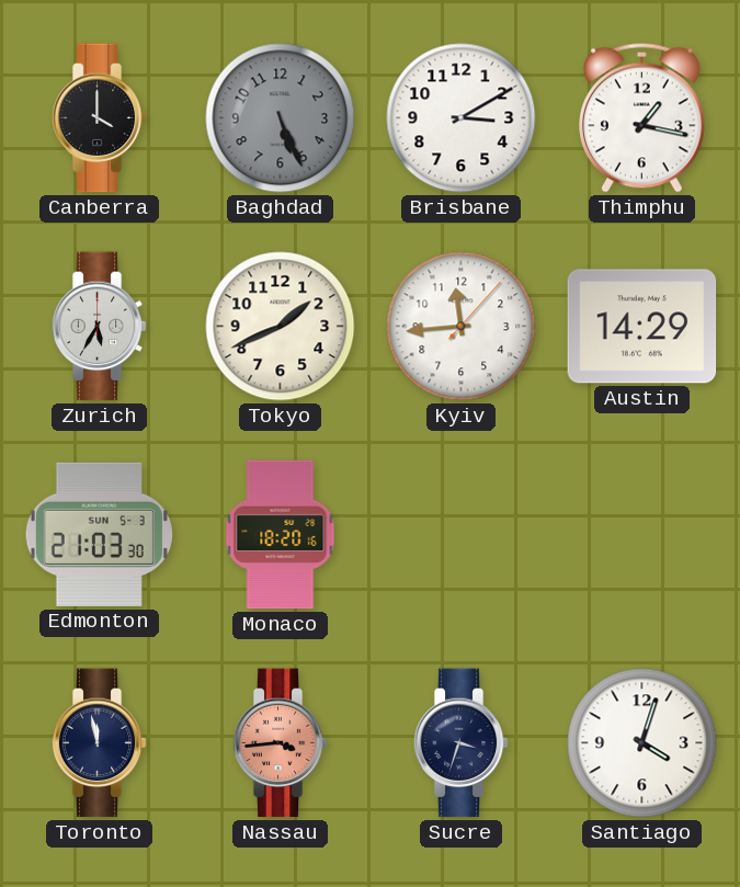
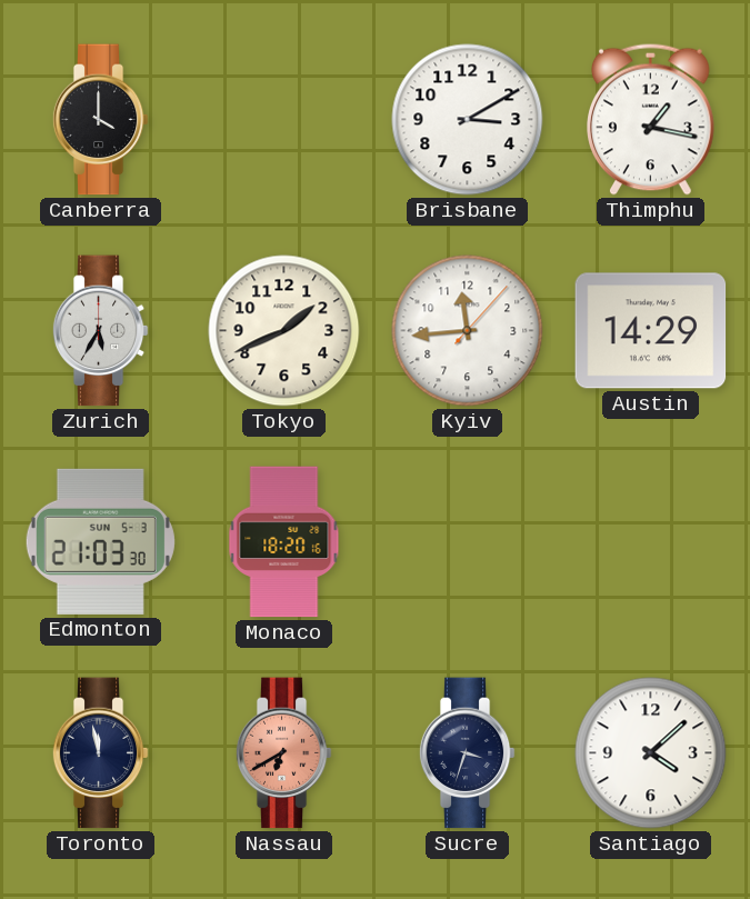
Baghdad: 5:26 -> none
Nassau: 3:44 -> 6:40
Santiago: 4:03 -> 4:08
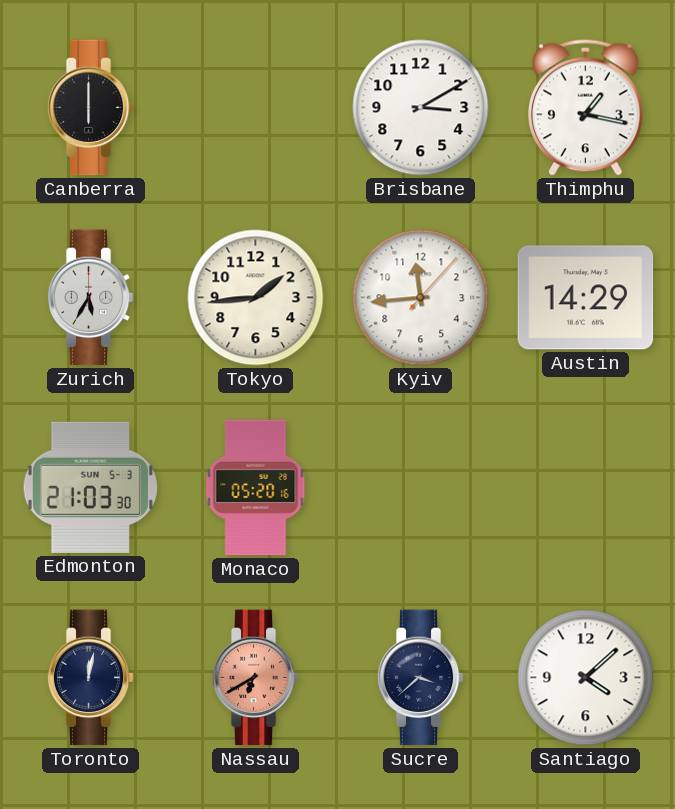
Canberra: 4:00 -> 6:00
Tokyo: 1:41 -> 1:44
Monaco: 18:20 -> 05:20
Toronto: 11:58 -> 12:02
Sucre: 3:33 -> 3:38
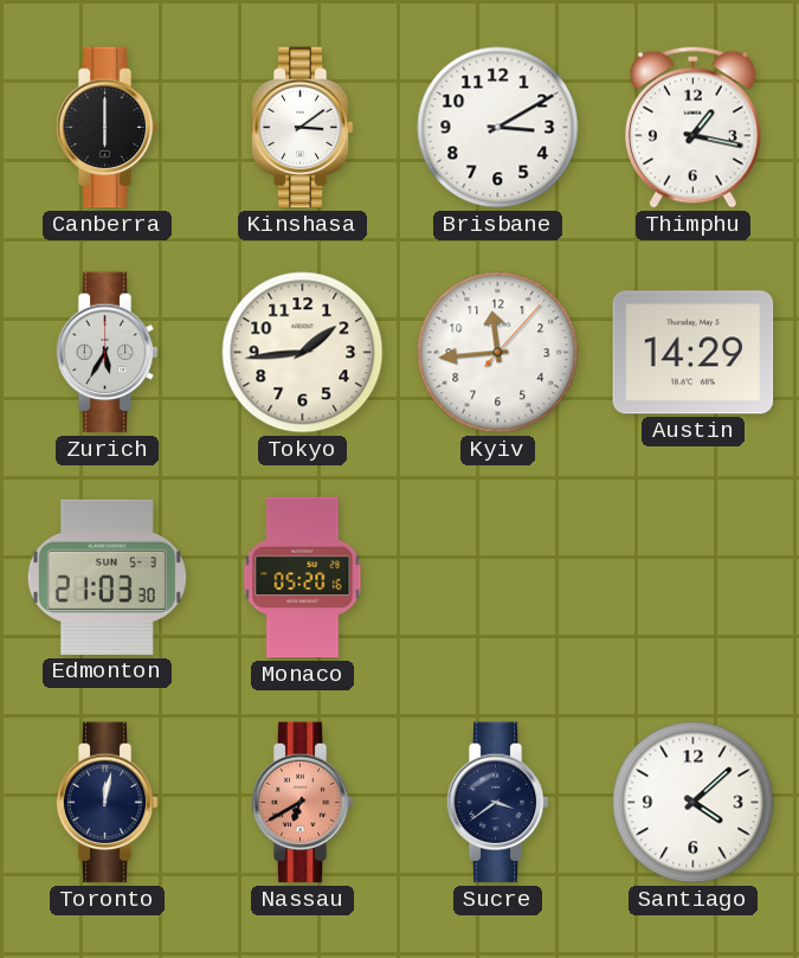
Kinshasa: none -> 3:09
Sucre: 3:38 -> 3:39
